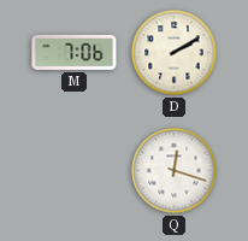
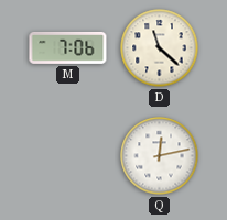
D: 2:10 -> 11:22
Q: 12:18 -> 12:13
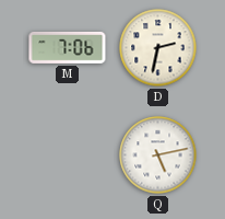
D: 11:22 -> 2:32
Q: 12:13 -> 5:13
